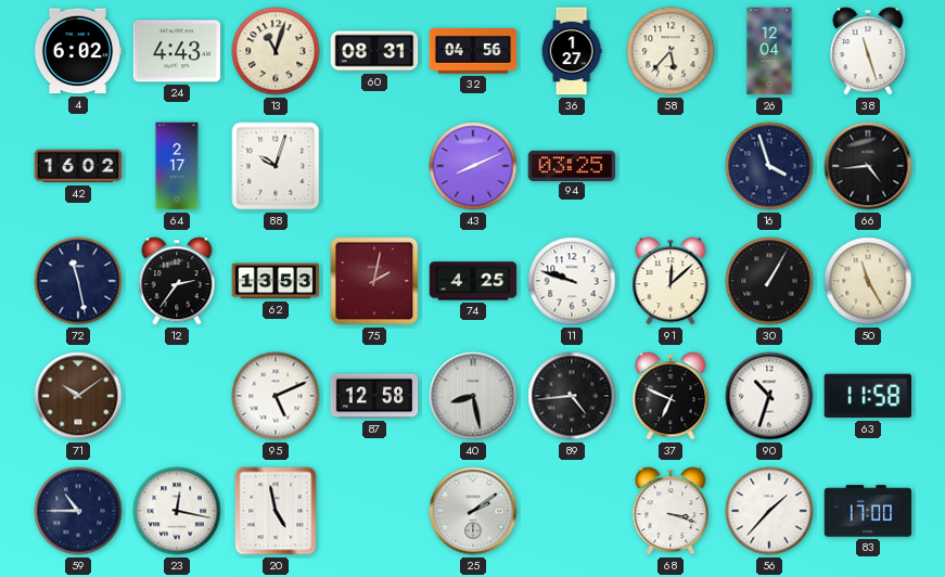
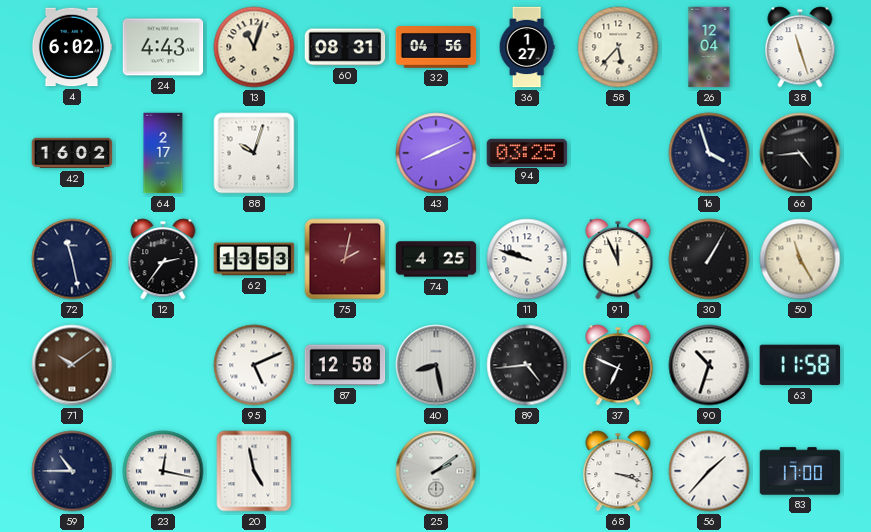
91: 12:08 -> 11:56
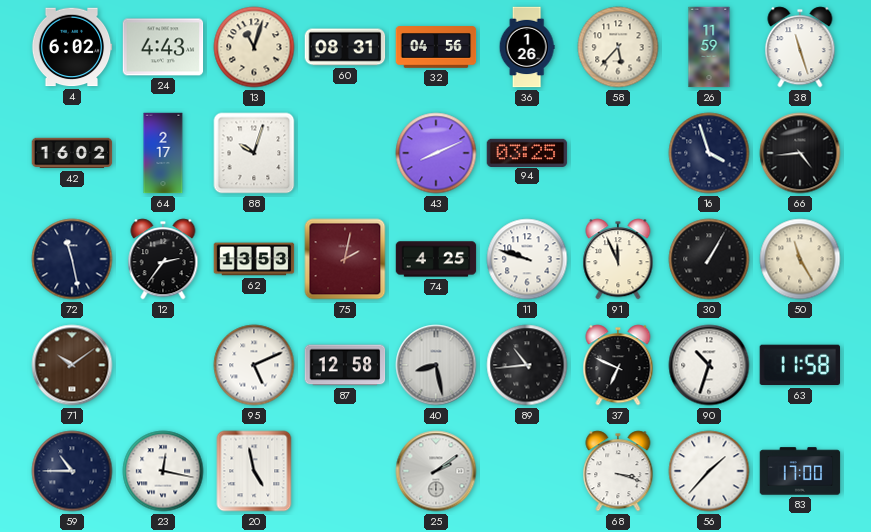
36: 1:27 -> 1:26
26: 12:04 -> 11:59
89: 4:44 -> 10:44
